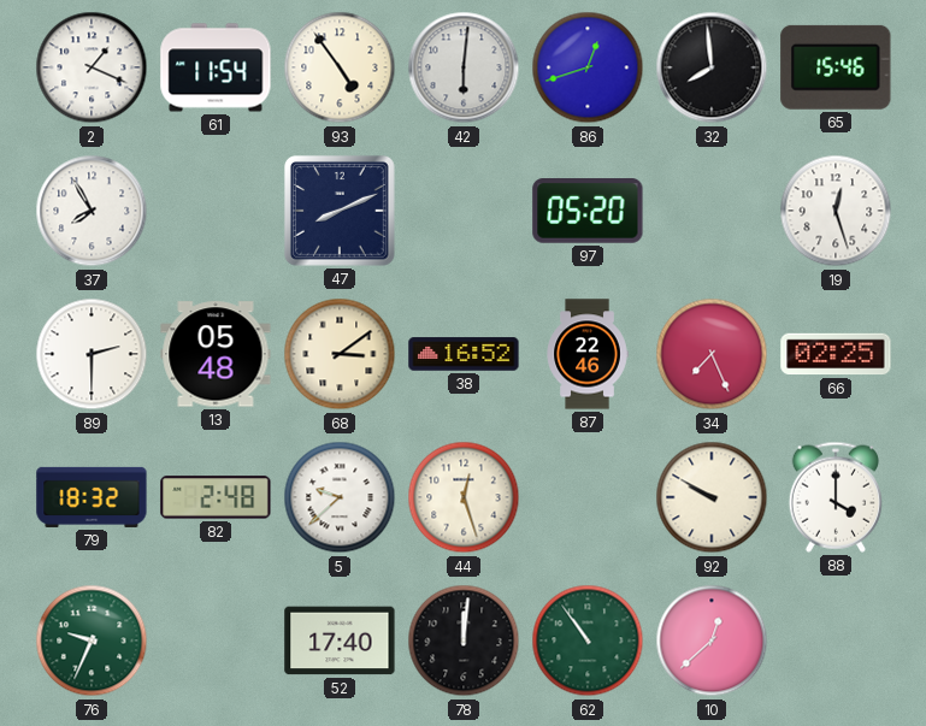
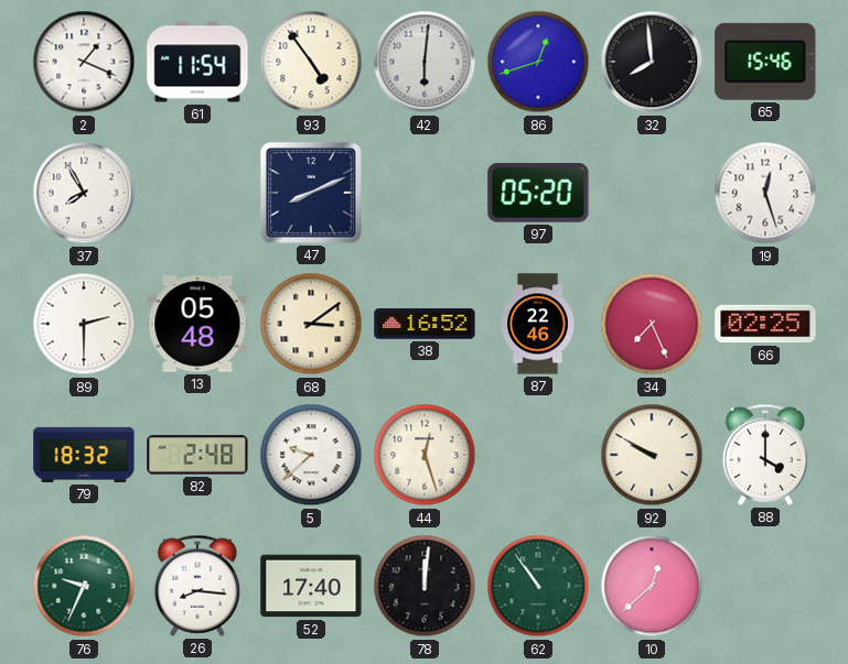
26: none -> 8:16
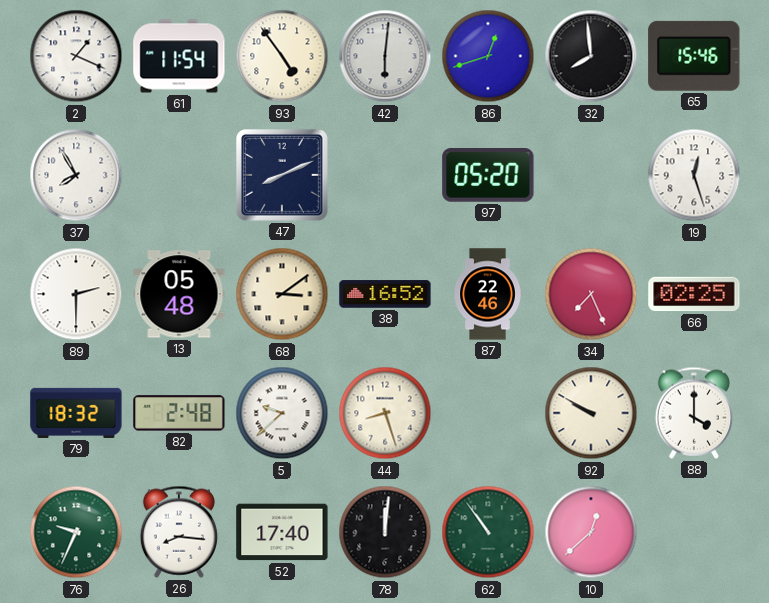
44: 12:27 -> 8:27
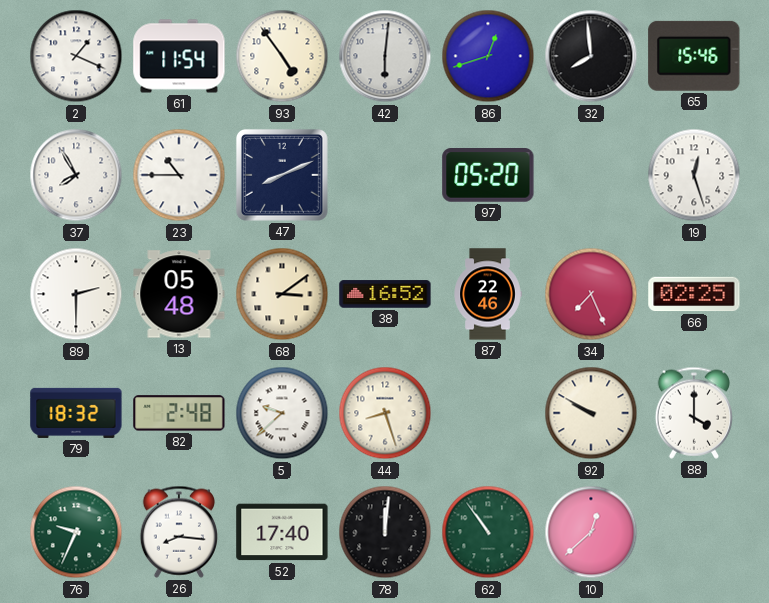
23: none -> 10:45
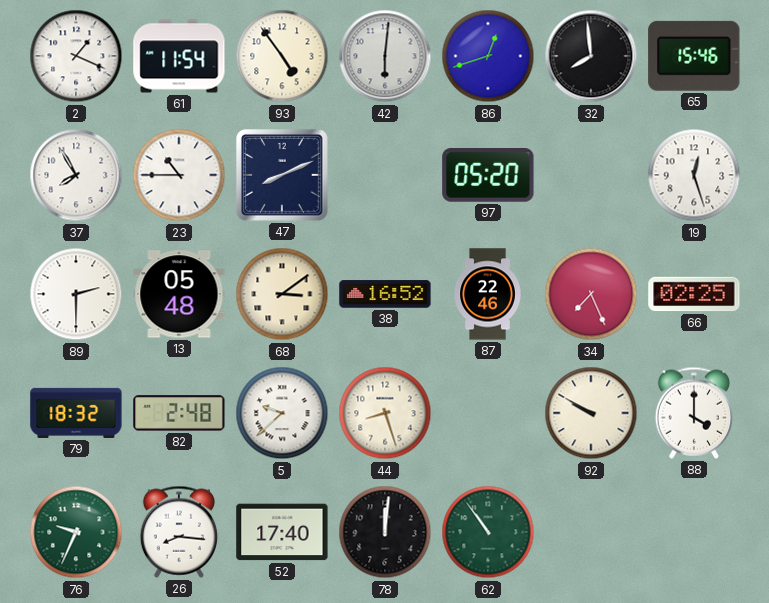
10: 12:38 -> none
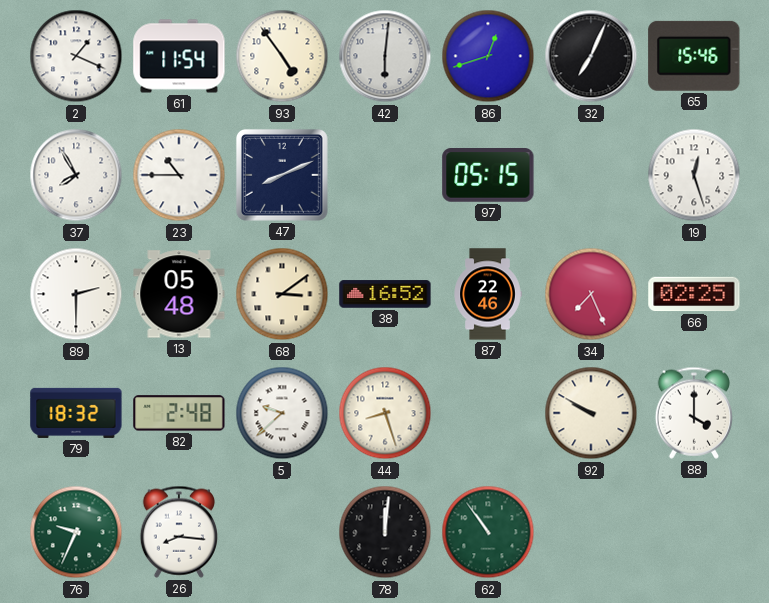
32: 7:59 -> 7:04
97: 05:20 -> 05:15
52: 17:40 -> none
